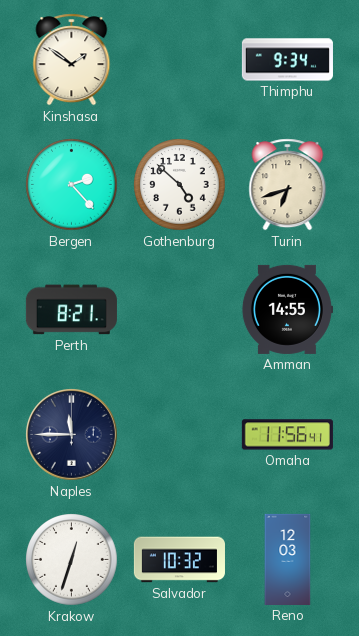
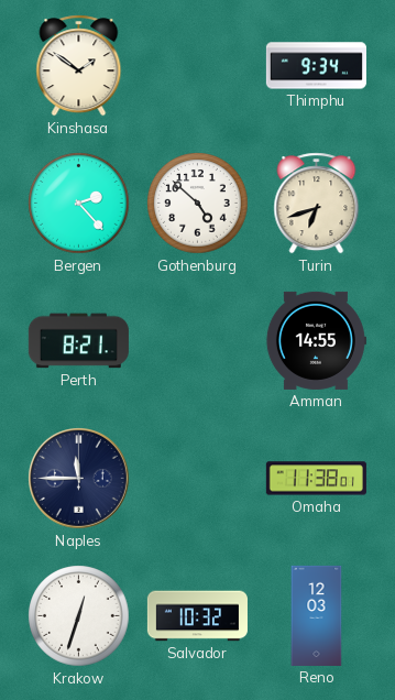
Omaha: 11:56 -> 11:38
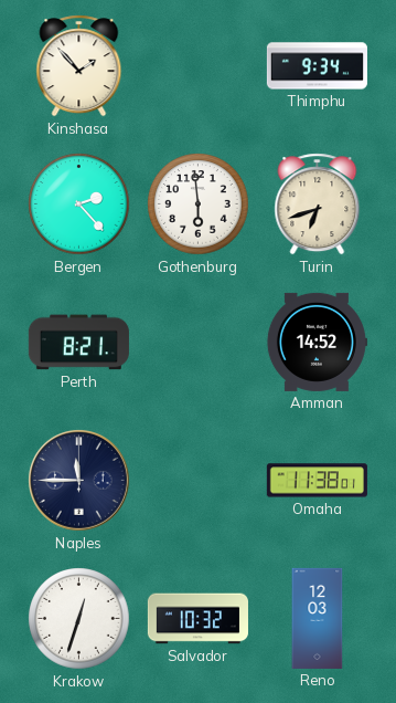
Kinshasa: 1:51 -> 1:53
Gothenburg: 4:52 -> 5:59
Amman: 14:55 -> 14:52
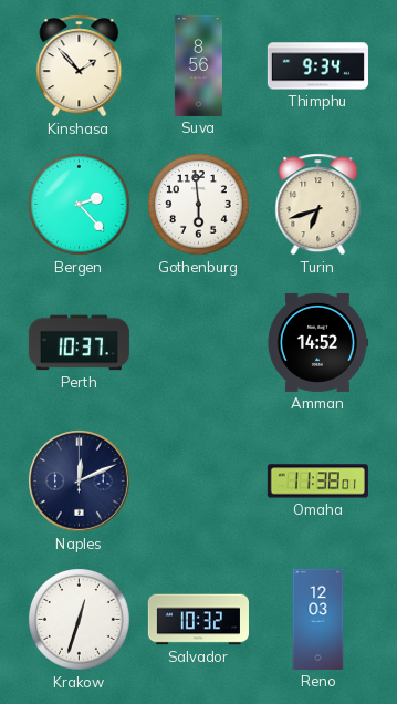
Suva: none -> 8:56
Perth: 8:21 -> 10:37
Naples: 11:45 -> 12:11
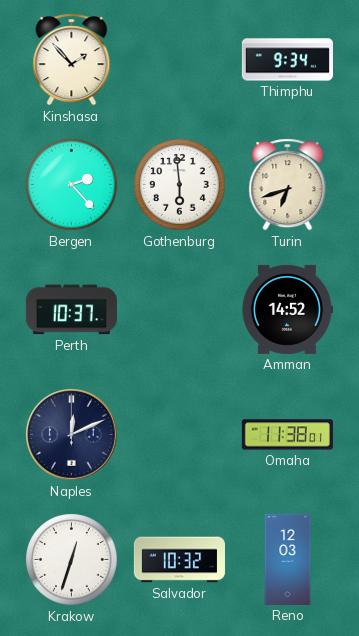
Suva: 8:56 -> none
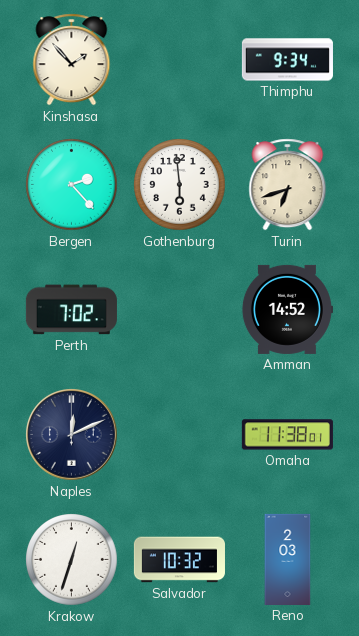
Perth: 10:37 -> 7:02
Reno: 12:03 -> 2:03
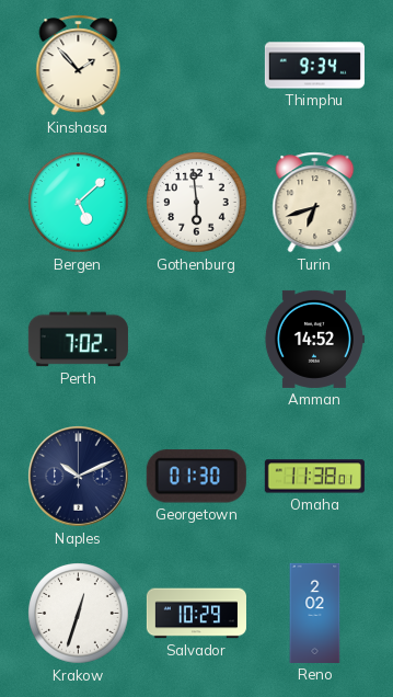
Bergen: 2:23 -> 5:08
Naples: 12:11 -> 10:11
Georgetown: none -> 01:30
Salvador: 10:32 -> 10:29
Reno: 2:03 -> 2:02
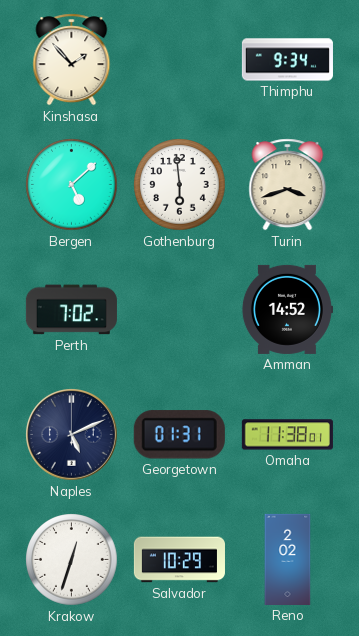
Turin: 6:42 -> 3:42
Naples: 10:11 -> 5:11
Georgetown: 01:30 -> 01:31
